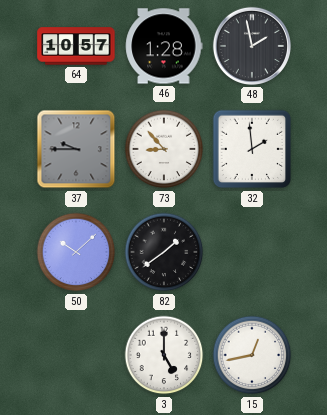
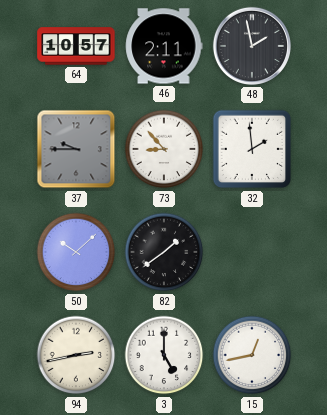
46: 1:28 -> 2:11
94: none -> 2:43
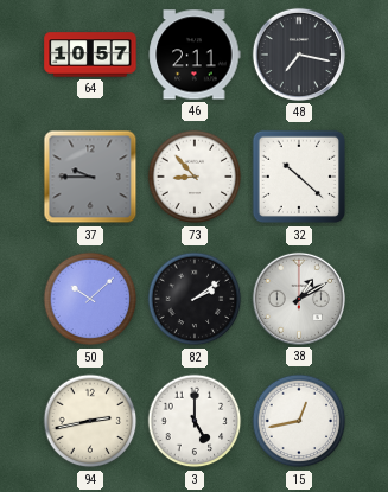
48: 1:58 -> 7:17
32: 1:59 -> 10:22
82: 1:39 -> 2:09
38: none -> 1:10
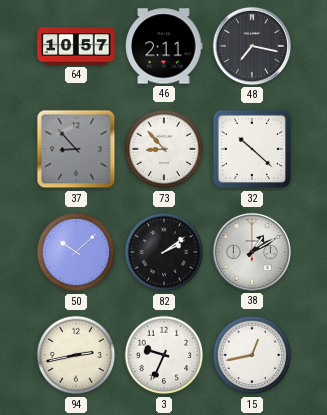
37: 9:45 -> 8:53
3: 5:00 -> 9:34
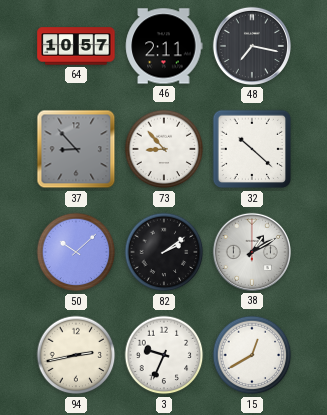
15: 12:43 -> 12:40
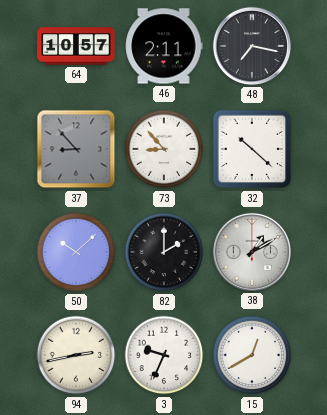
82: 2:09 -> 2:00
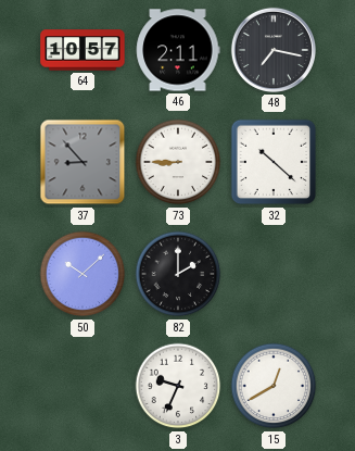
73: 8:53 -> 8:45
38: 1:10 -> none
94: 2:43 -> none
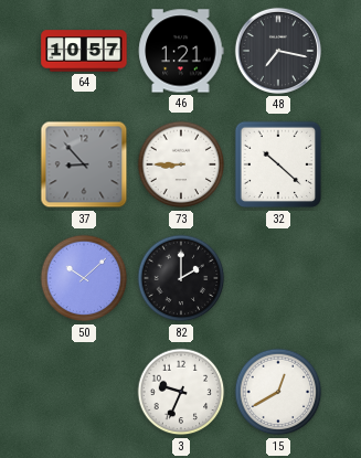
46: 2:11 -> 1:21
